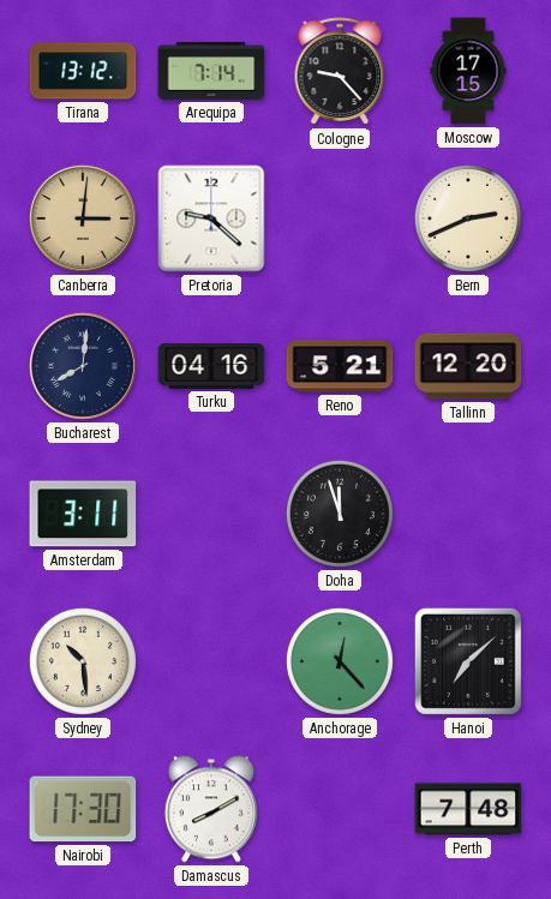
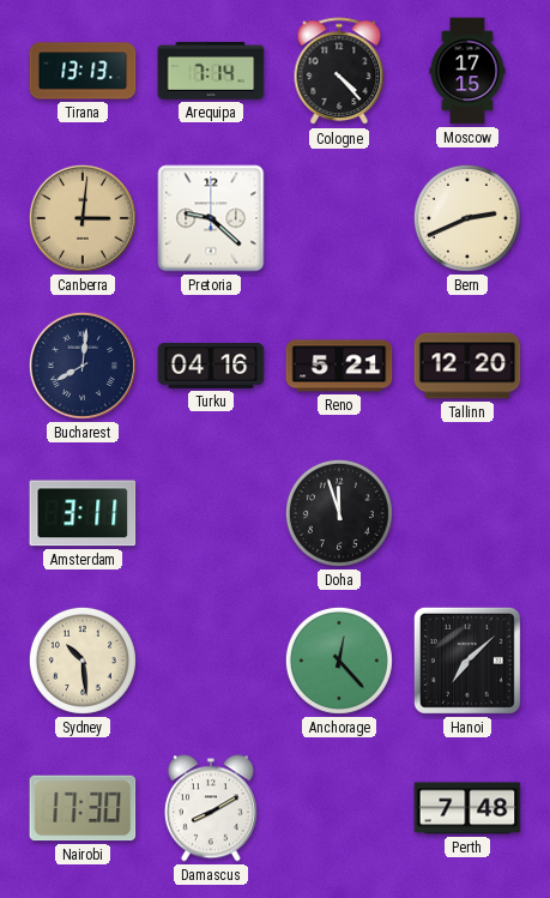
Tirana: 13:12 -> 13:13
Cologne: 9:23 -> 4:23
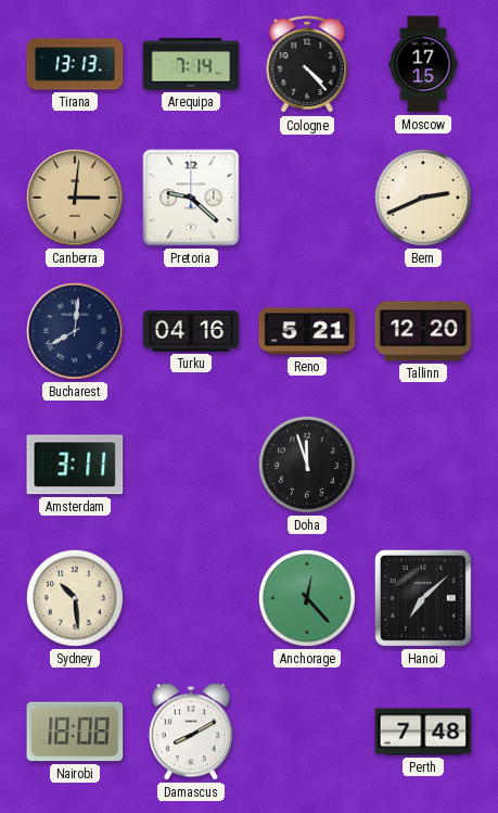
Nairobi: 17:30 -> 18:08
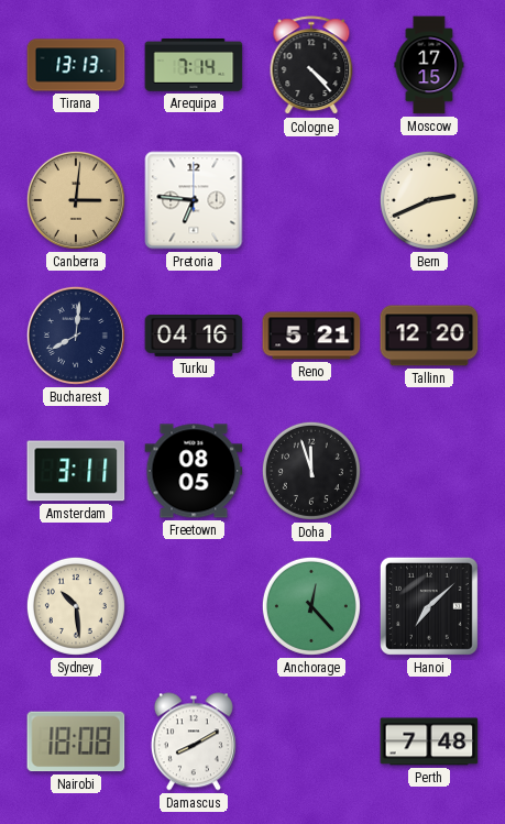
Pretoria: 9:22 -> 6:46
Freetown: none -> 08:05
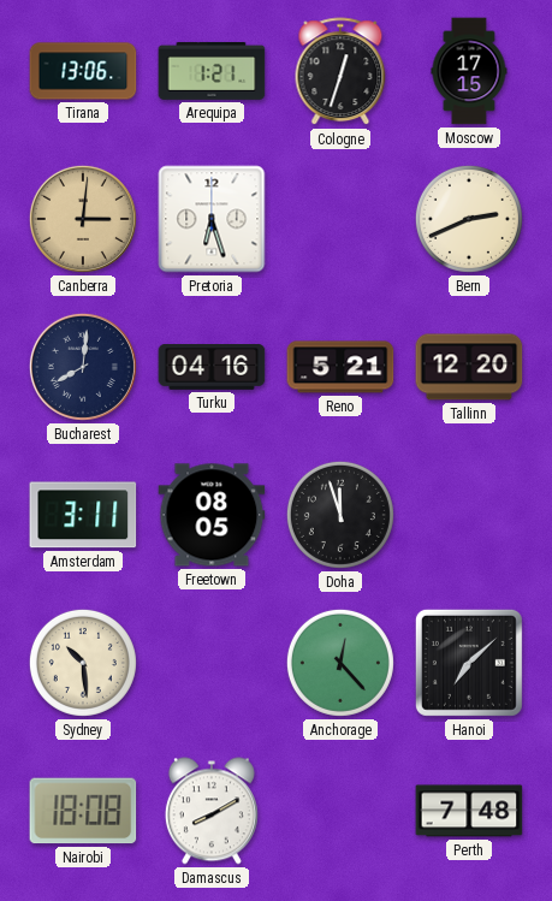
Tirana: 13:13 -> 13:06
Arequipa: 7:14 -> 1:21
Cologne: 4:23 -> 12:33
Pretoria: 6:46 -> 6:27
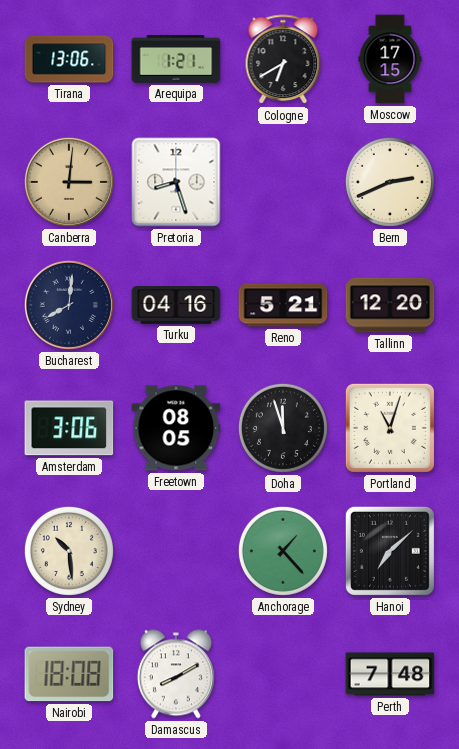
Cologne: 12:33 -> 6:40
Pretoria: 6:27 -> 8:27
Amsterdam: 3:11 -> 3:06
Portland: none -> 11:03
Anchorage: 12:23 -> 1:23
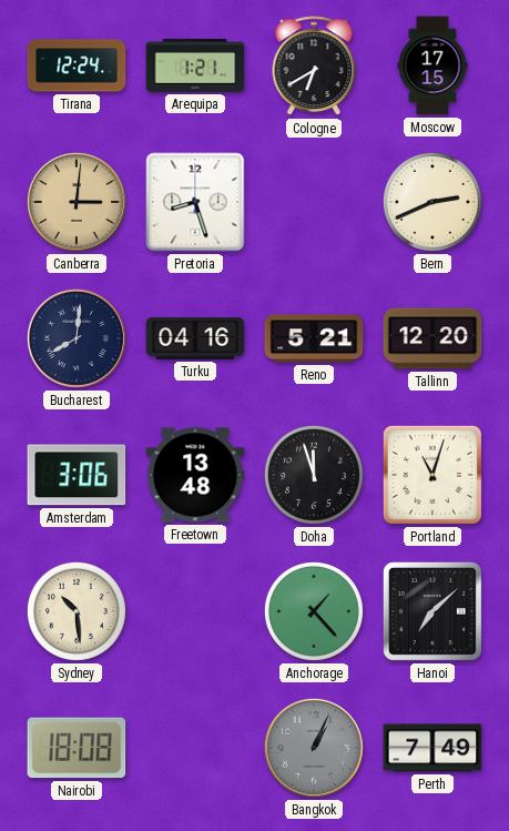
Tirana: 13:06 -> 12:24
Freetown: 08:05 -> 13:48
Damascus: 8:10 -> none
Bangkok: none -> 1:04
Perth: 7:48 -> 7:49
